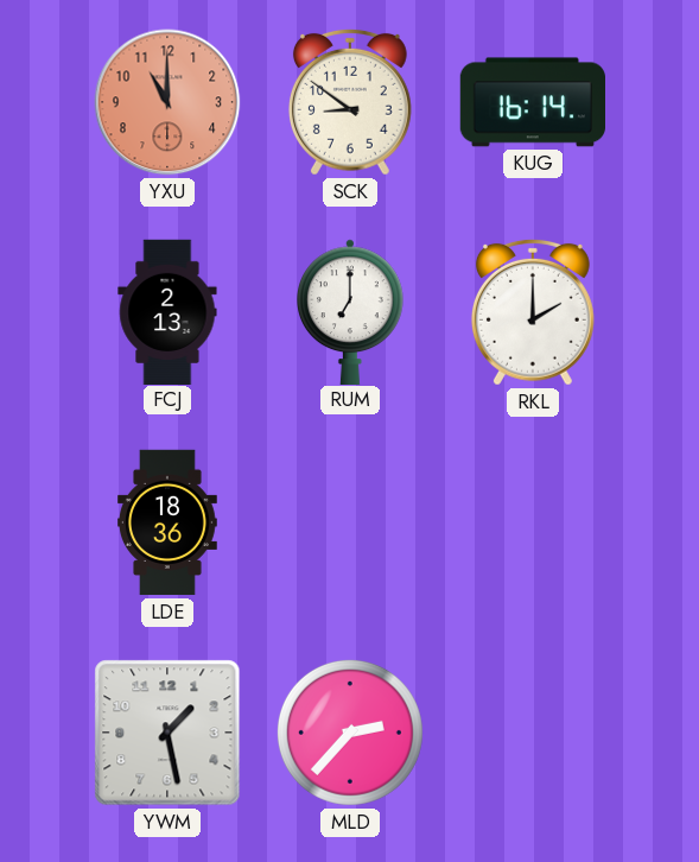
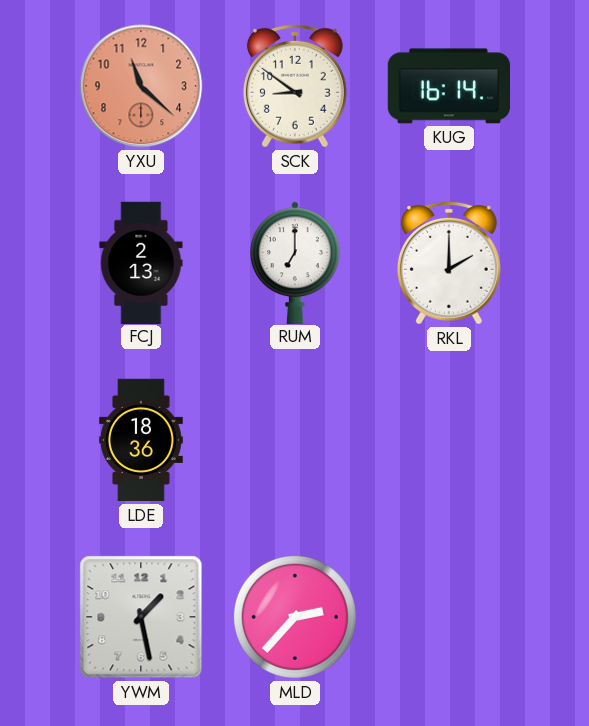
YXU: 11:00 -> 11:22
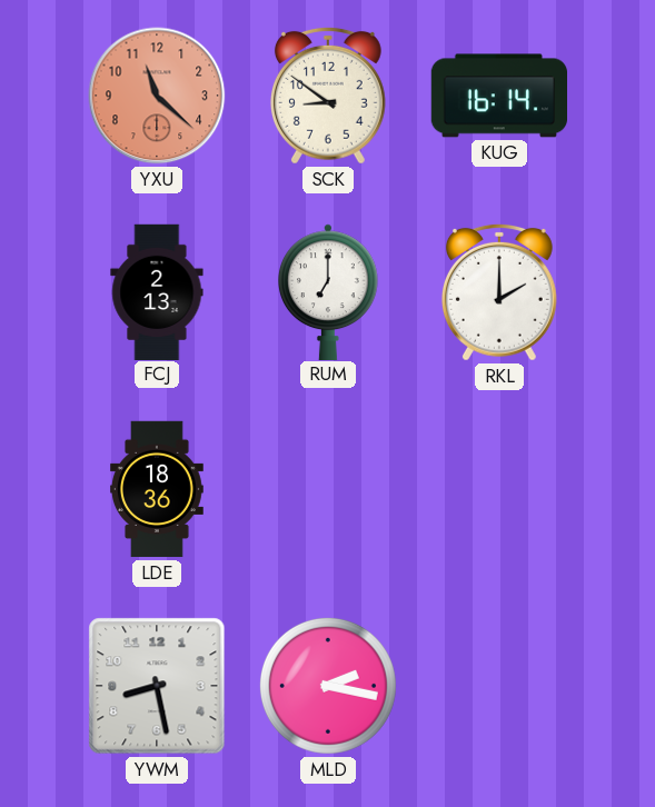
YWM: 1:28 -> 8:28
MLD: 2:37 -> 2:17
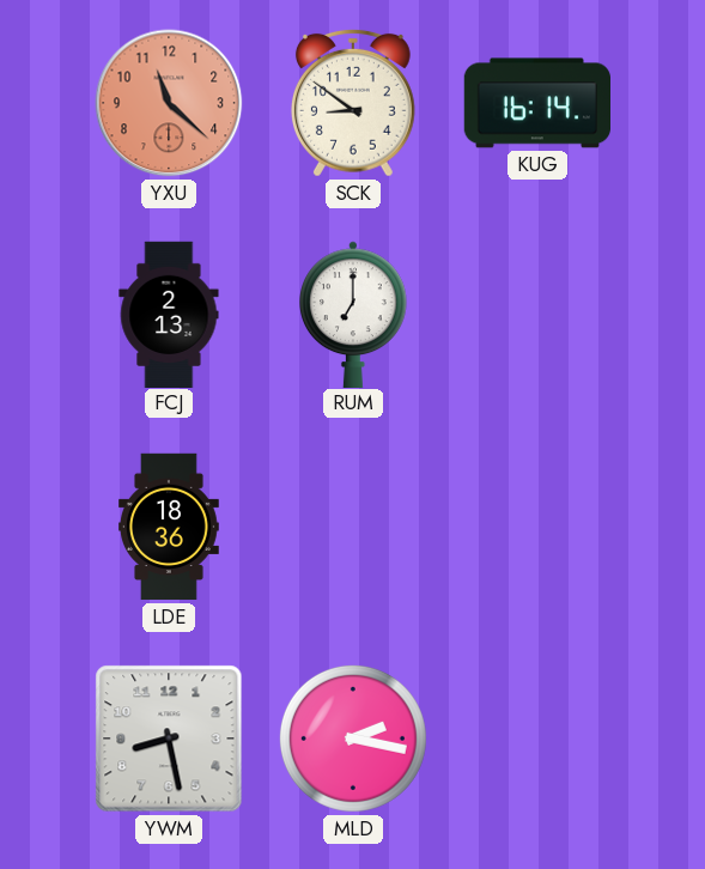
RKL: 2:00 -> none
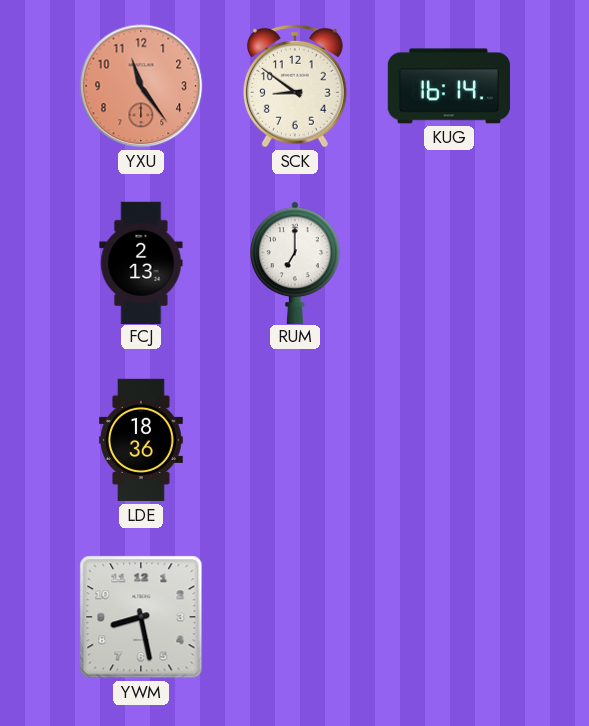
YXU: 11:22 -> 11:24
MLD: 2:17 -> none
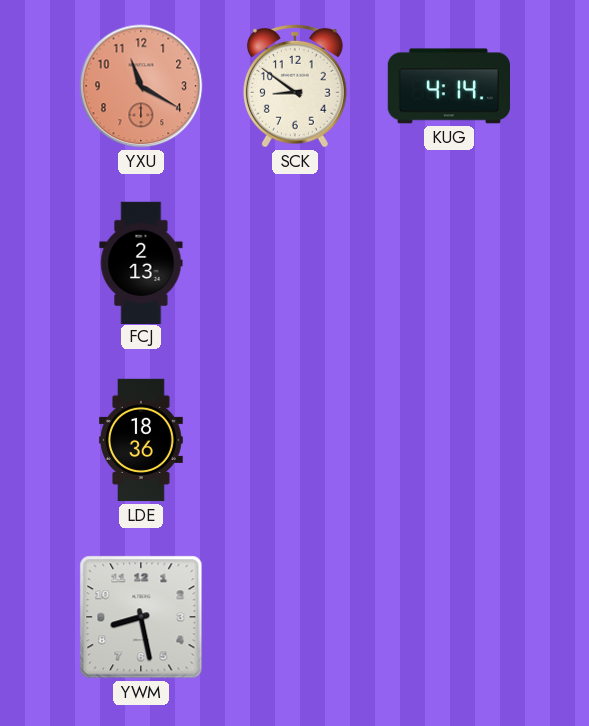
YXU: 11:24 -> 11:20
KUG: 16:14 -> 4:14
RUM: 7:00 -> none
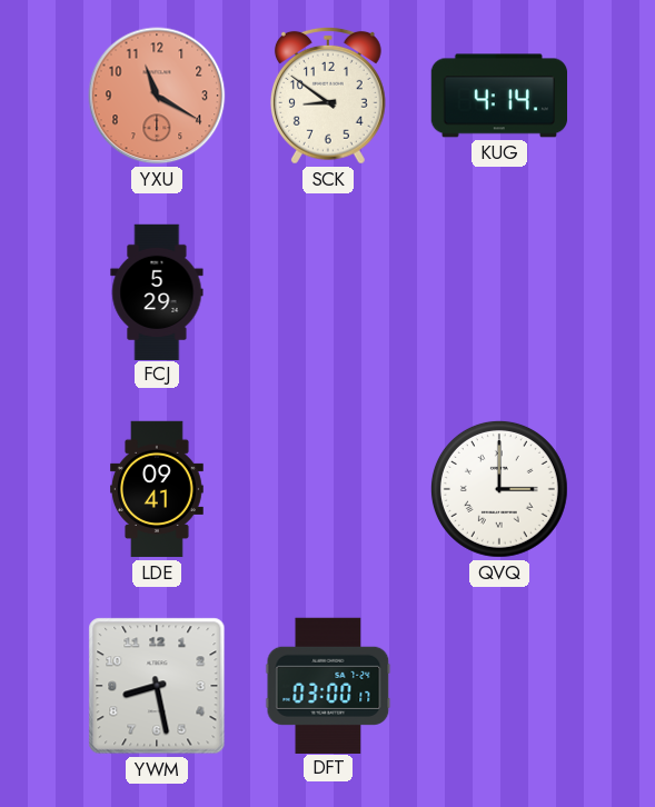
FCJ: 2:13 -> 5:29
LDE: 18:36 -> 09:41
QVQ: none -> 3:00
DFT: none -> 03:00
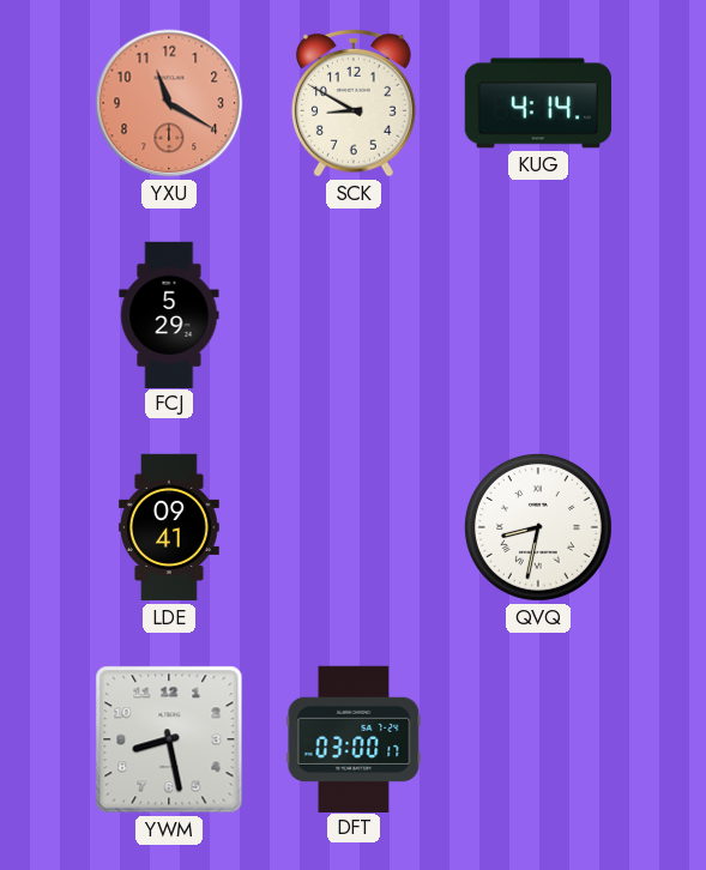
SCK: 8:51 -> 8:50
QVQ: 3:00 -> 8:32
